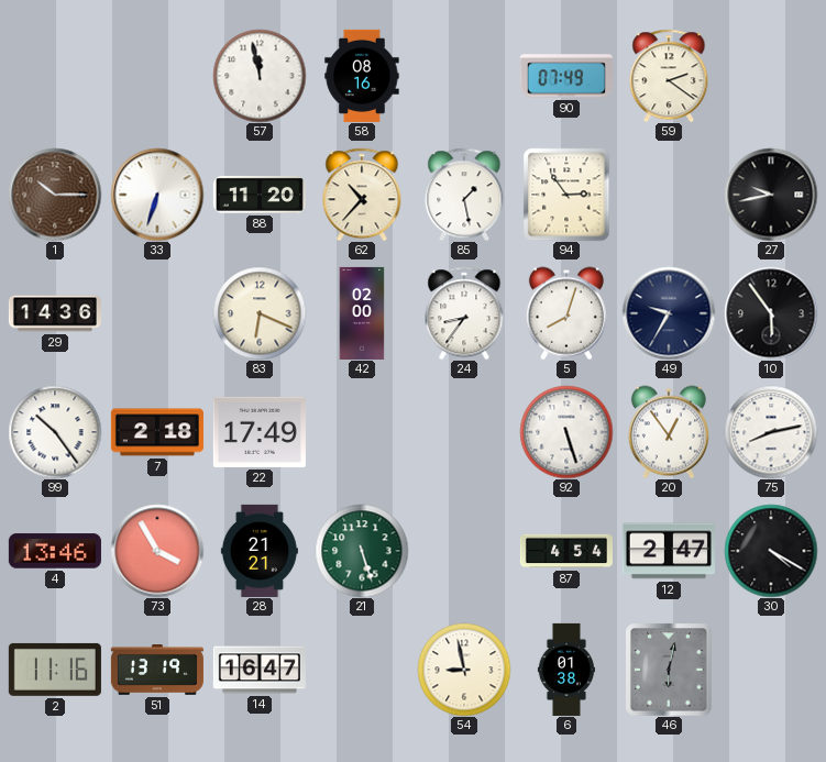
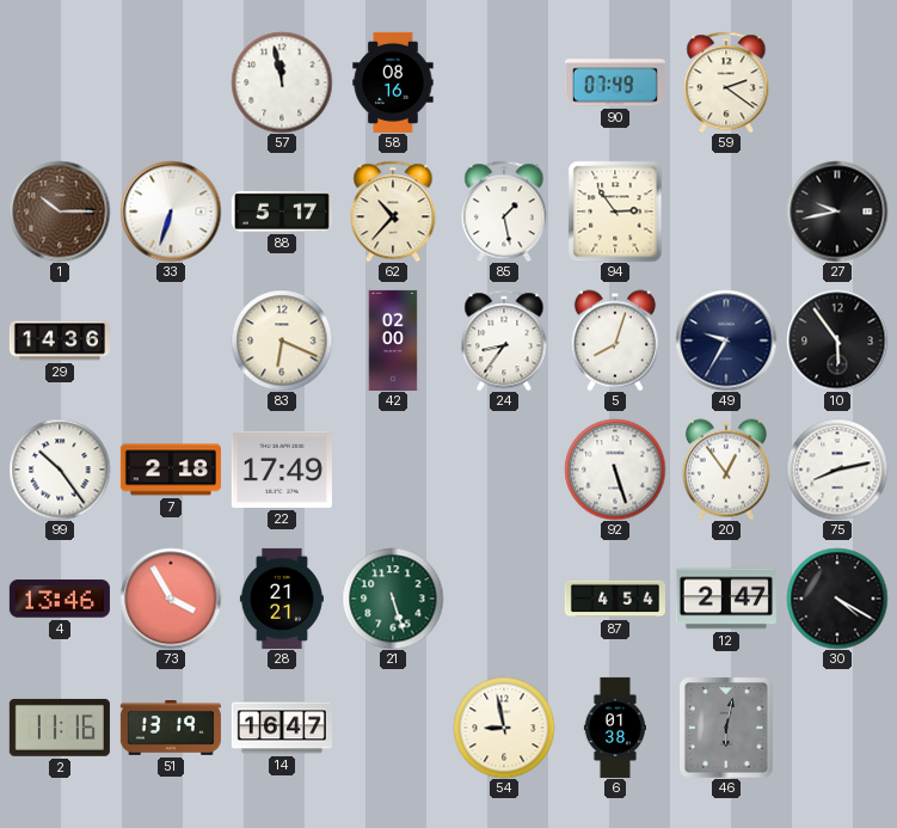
88: 11:20 -> 5:17
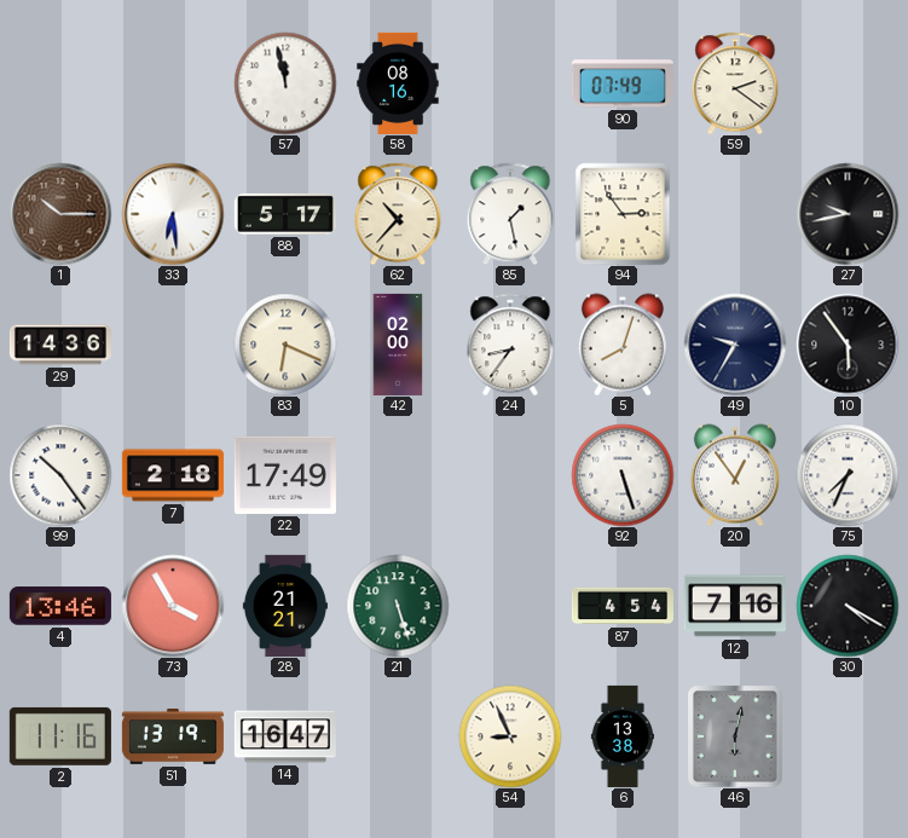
33: 6:33 -> 6:29
75: 8:13 -> 7:34
12: 2:47 -> 7:16
54: 8:58 -> 8:56
6: 01:38 -> 13:38
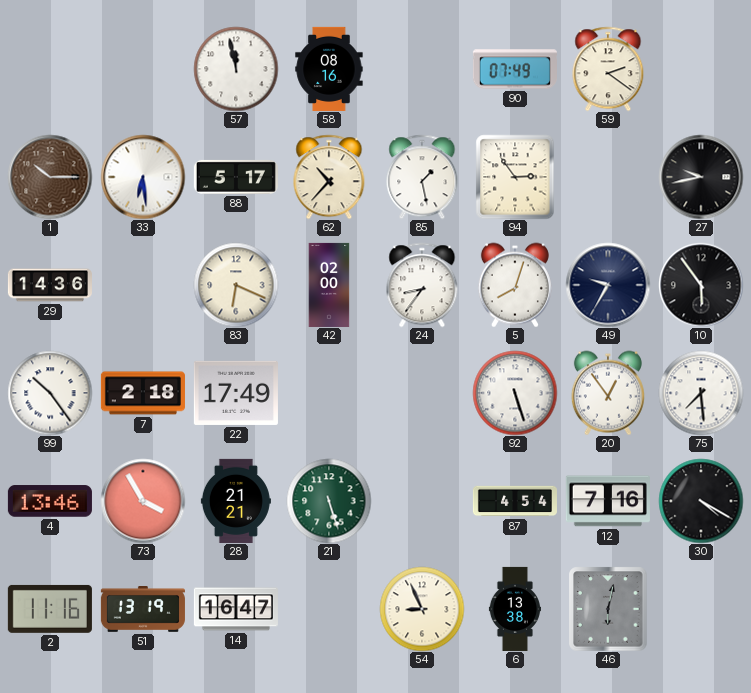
75: 7:34 -> 7:29
